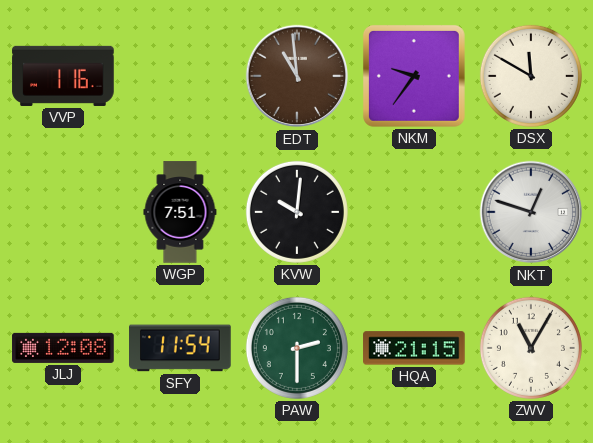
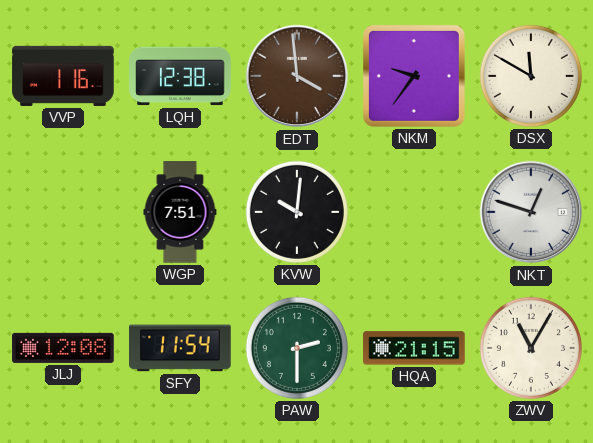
LQH: none -> 12:38
EDT: 10:59 -> 3:59
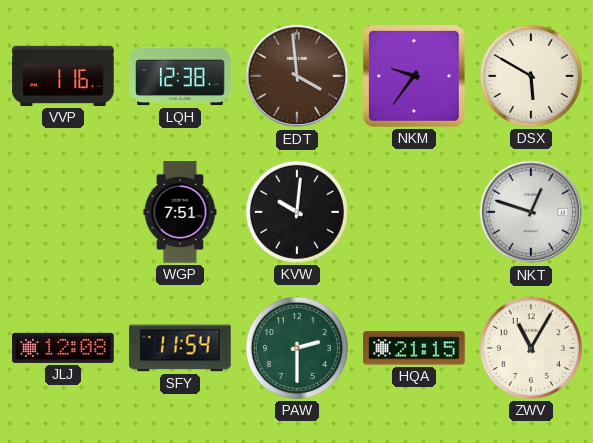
DSX: 11:50 -> 5:50
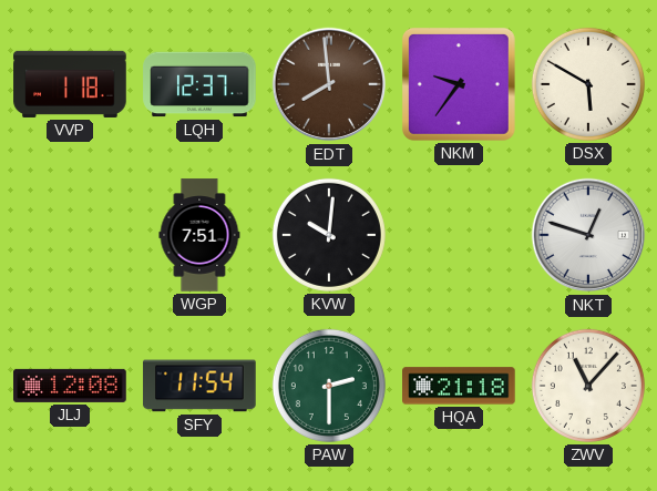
VVP: 1:16 -> 1:18
LQH: 12:38 -> 12:37
EDT: 3:59 -> 7:59
HQA: 21:15 -> 21:18
ZWV: 11:05 -> 11:07
